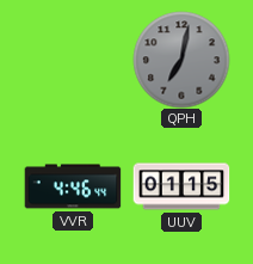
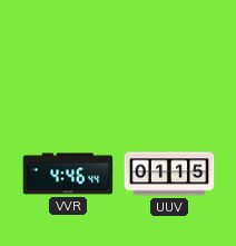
QPH: 7:02 -> none
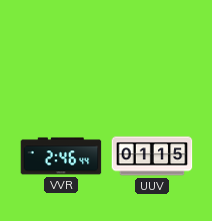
VVR: 4:46 -> 2:46
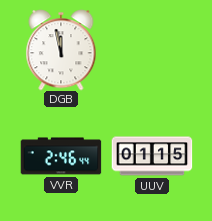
DGB: none -> 11:58
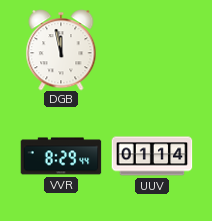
VVR: 2:46 -> 8:29
UUV: 01:15 -> 01:14
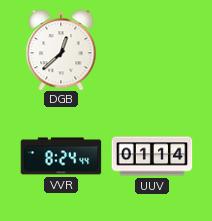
DGB: 11:58 -> 12:38
VVR: 8:29 -> 8:24
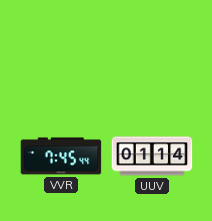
DGB: 12:38 -> none
VVR: 8:24 -> 7:45
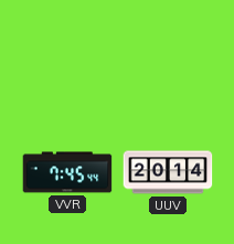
UUV: 01:14 -> 20:14
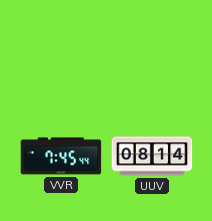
UUV: 20:14 -> 08:14
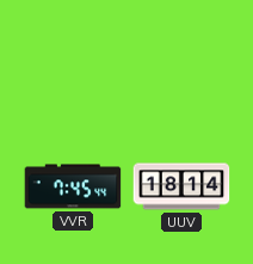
UUV: 08:14 -> 18:14
